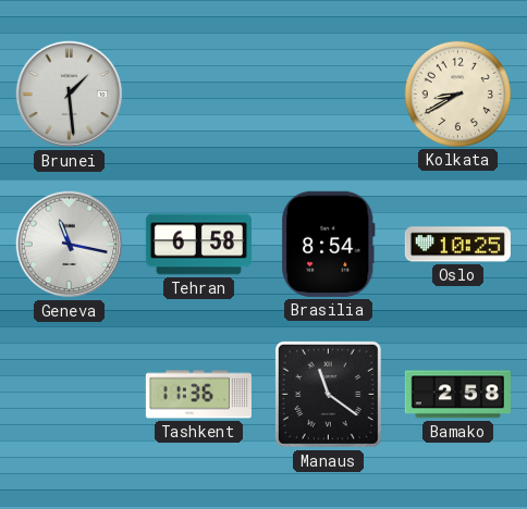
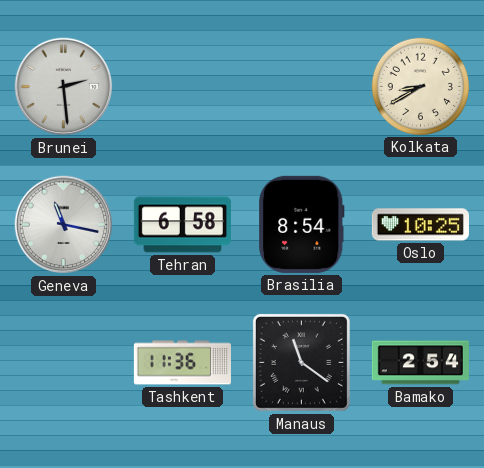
Brunei: 1:29 -> 2:29
Bamako: 2:58 -> 2:54
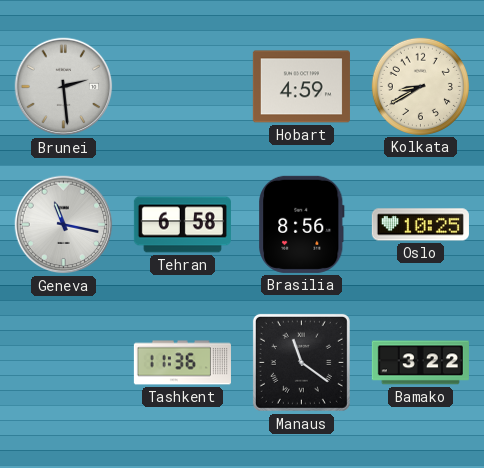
Hobart: none -> 4:59
Brasilia: 8:54 -> 8:56
Bamako: 2:54 -> 3:22
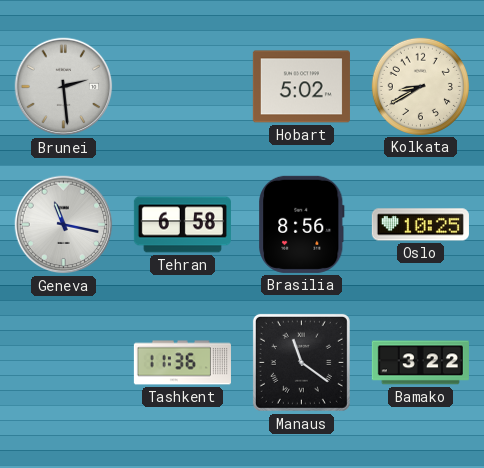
Hobart: 4:59 -> 5:02
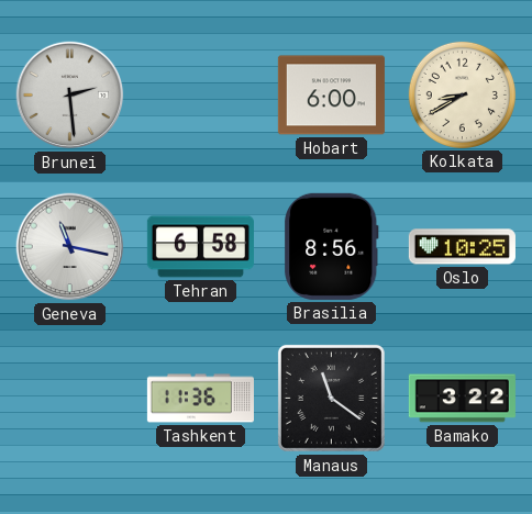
Hobart: 5:02 -> 6:00
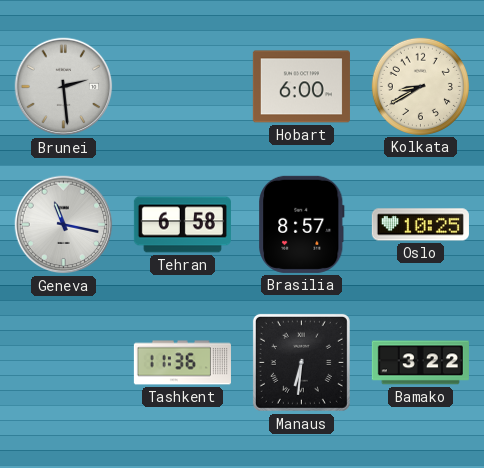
Brasilia: 8:56 -> 8:57
Manaus: 11:21 -> 6:31
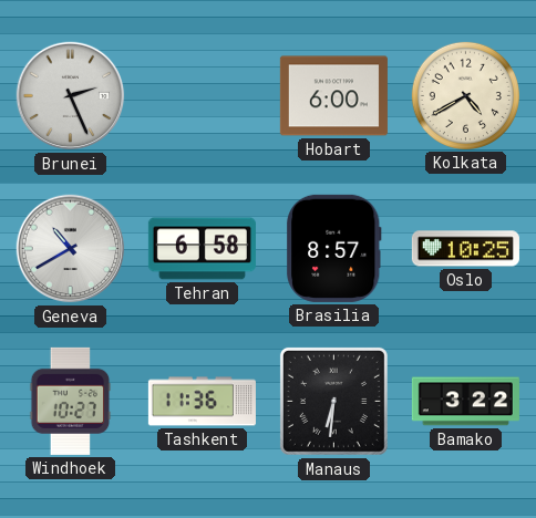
Brunei: 2:29 -> 2:26
Kolkata: 8:40 -> 4:40
Geneva: 11:17 -> 10:40
Windhoek: none -> 10:27
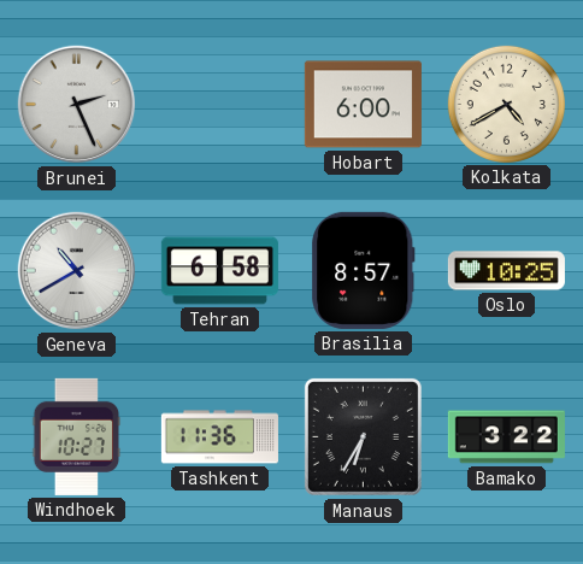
Manaus: 6:31 -> 6:35
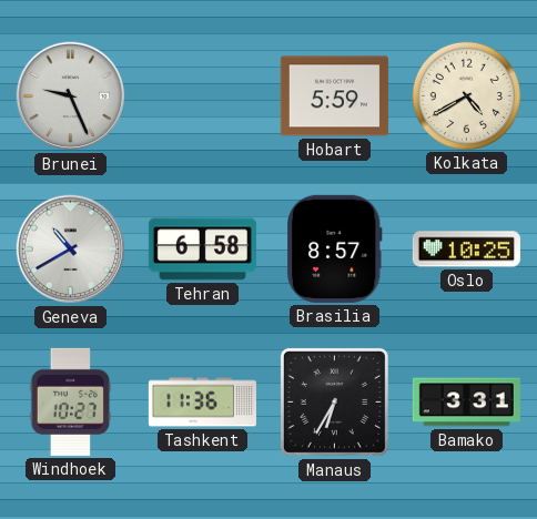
Brunei: 2:26 -> 9:26
Hobart: 6:00 -> 5:59
Bamako: 3:22 -> 3:31
